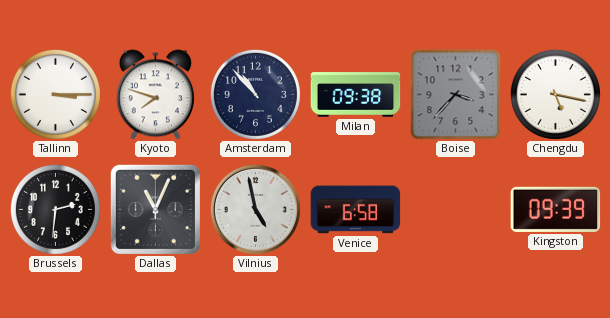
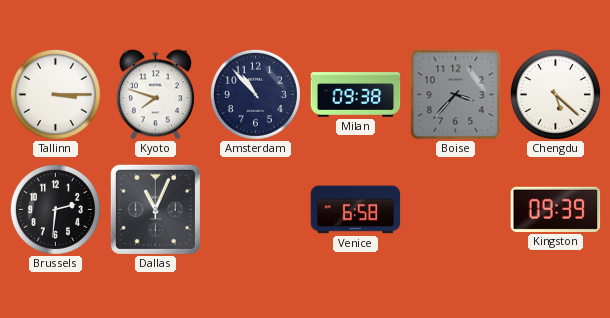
Chengdu: 5:17 -> 5:22
Vilnius: 4:58 -> none
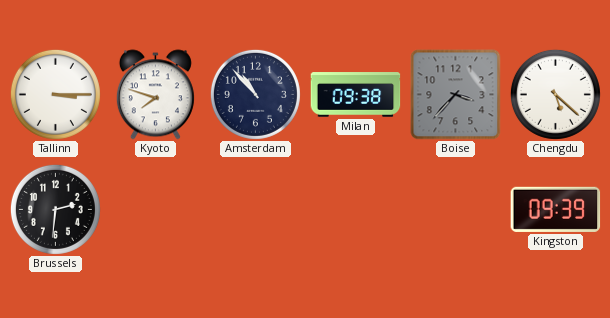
Dallas: 11:04 -> none
Venice: 6:58 -> none
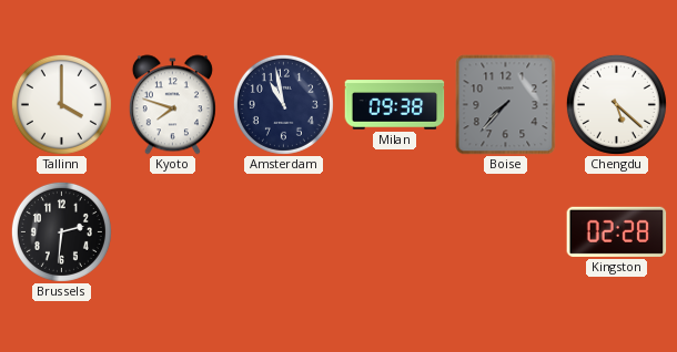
Tallinn: 3:15 -> 4:00
Amsterdam: 10:53 -> 10:58
Boise: 3:37 -> 7:37
Kingston: 09:39 -> 02:28
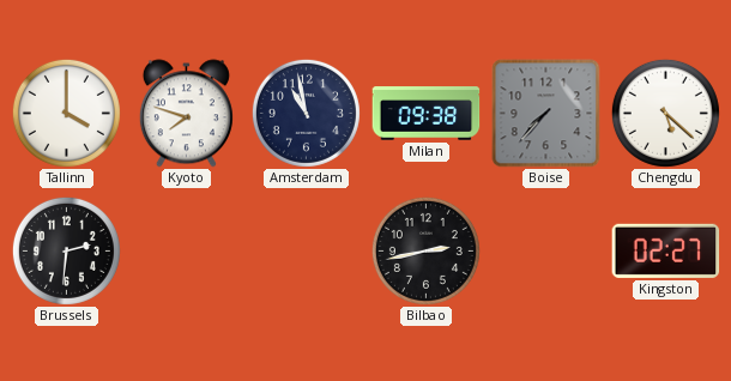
Bilbao: none -> 2:43
Kingston: 02:28 -> 02:27
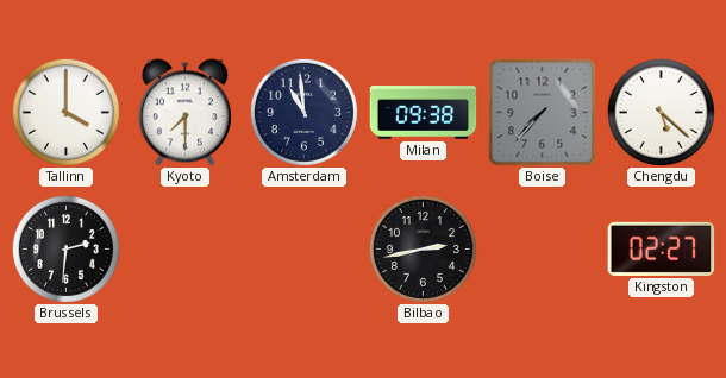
Kyoto: 7:48 -> 7:30
Amsterdam: 10:58 -> 10:59
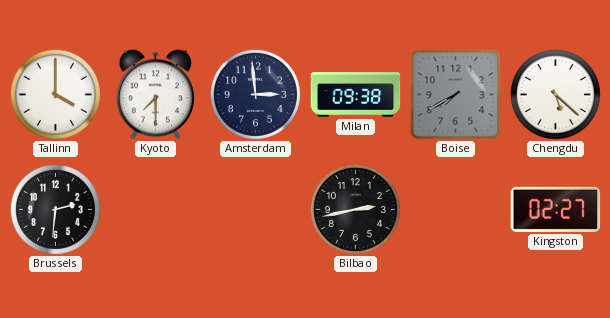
Amsterdam: 10:59 -> 2:59
Boise: 7:37 -> 7:40
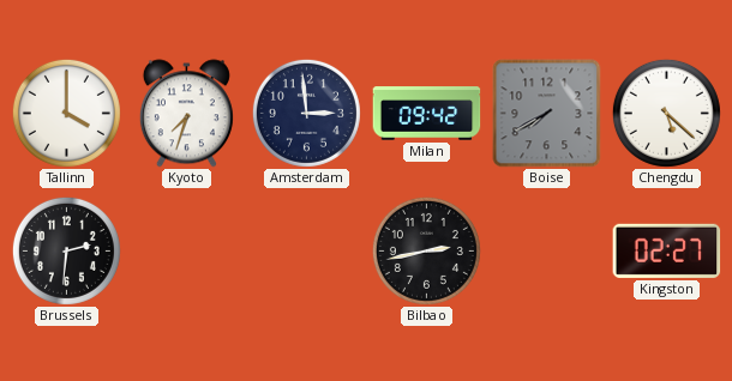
Kyoto: 7:30 -> 7:33
Milan: 09:38 -> 09:42
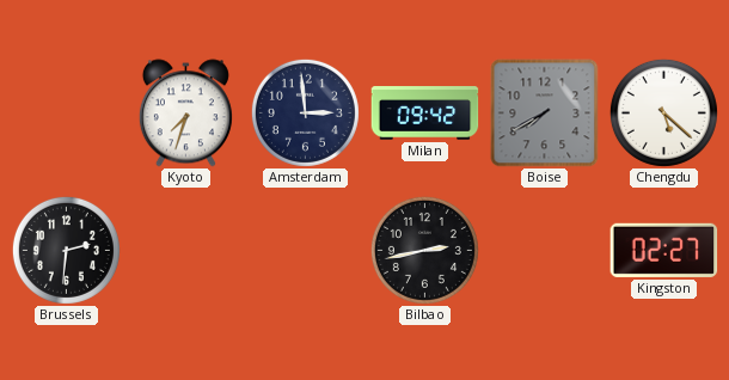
Tallinn: 4:00 -> none
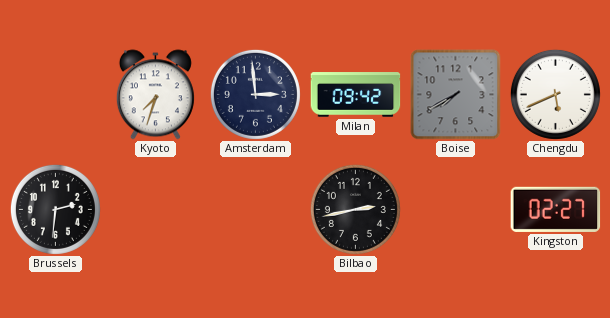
Chengdu: 5:22 -> 5:41
